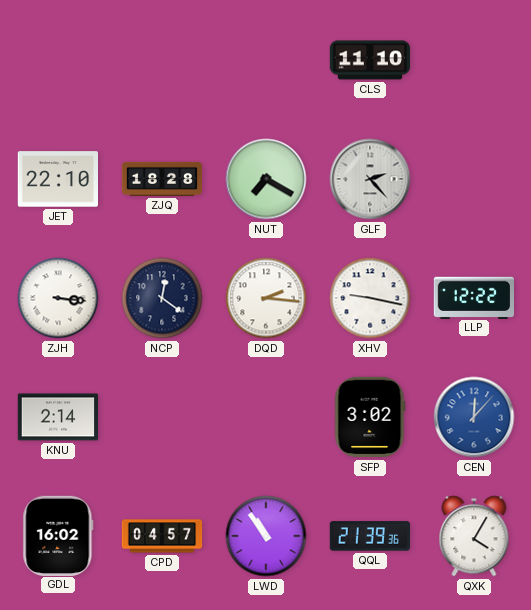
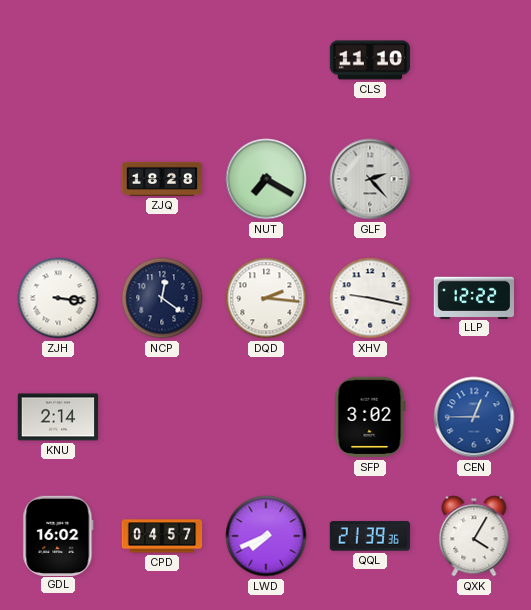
JET: 22:10 -> none
CEN: 12:07 -> 12:45
LWD: 10:54 -> 7:41
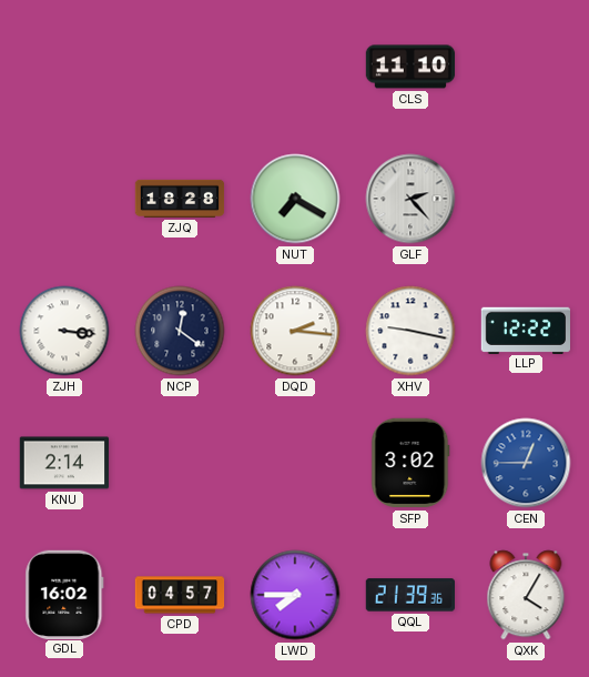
LWD: 7:41 -> 7:45
